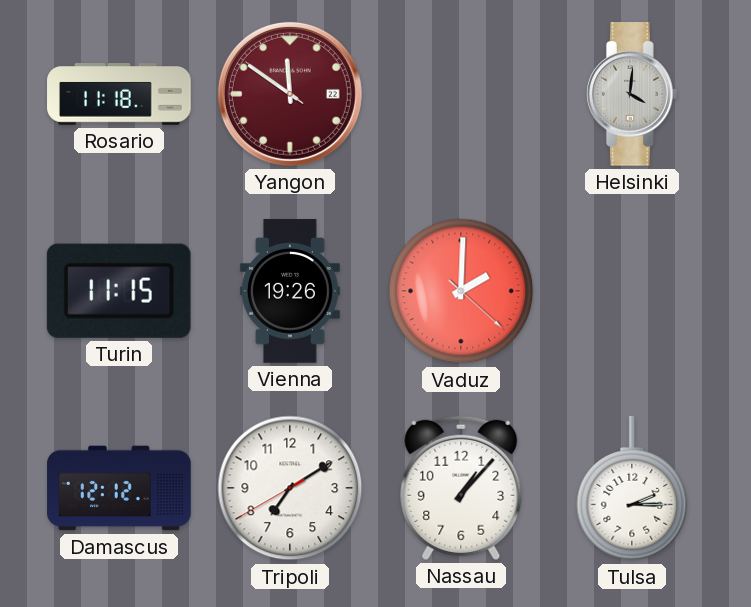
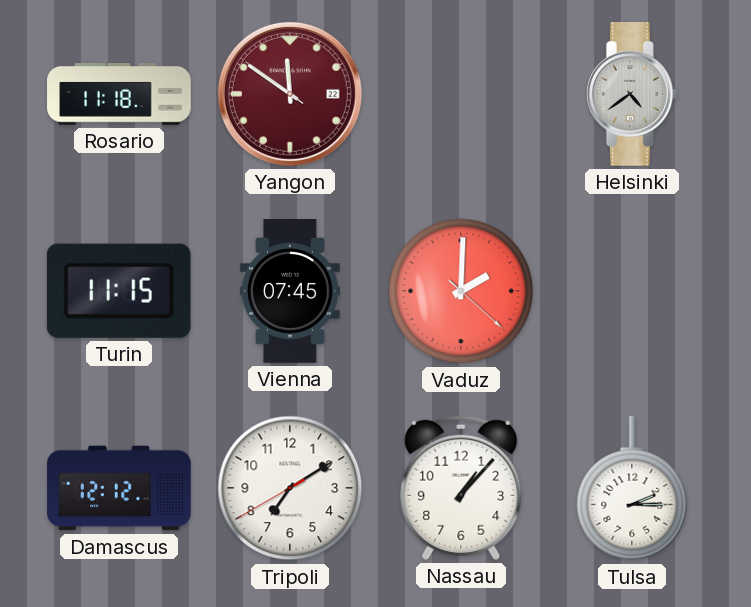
Helsinki: 4:01 -> 4:39
Vienna: 19:26 -> 07:45
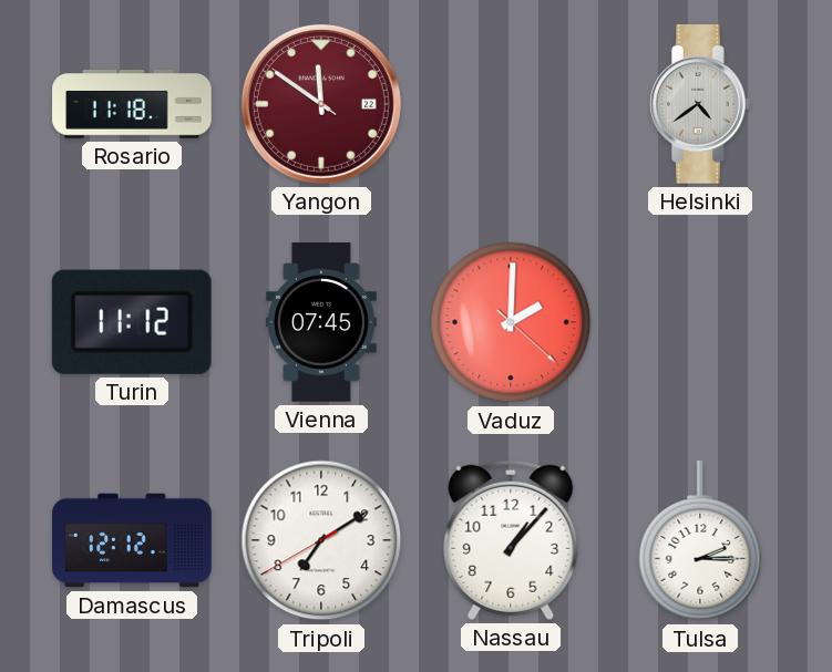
Turin: 11:15 -> 11:12
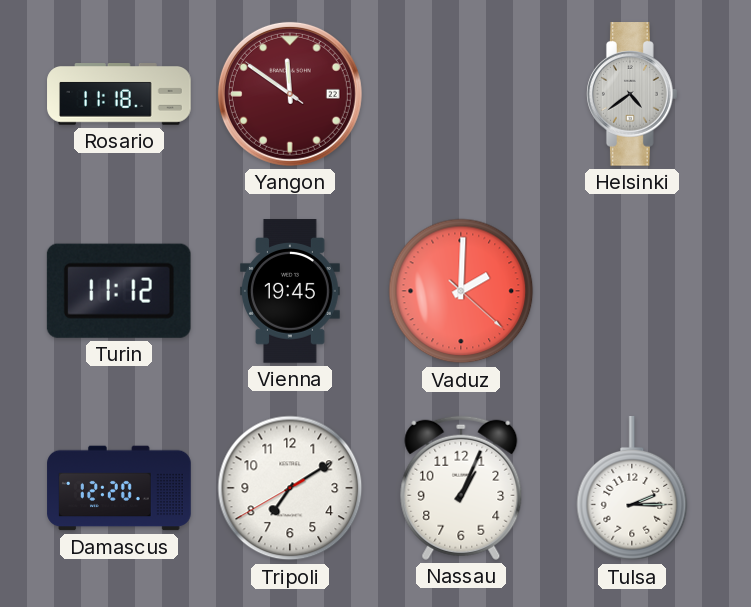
Vienna: 07:45 -> 19:45
Damascus: 12:12 -> 12:20
Nassau: 1:07 -> 1:04
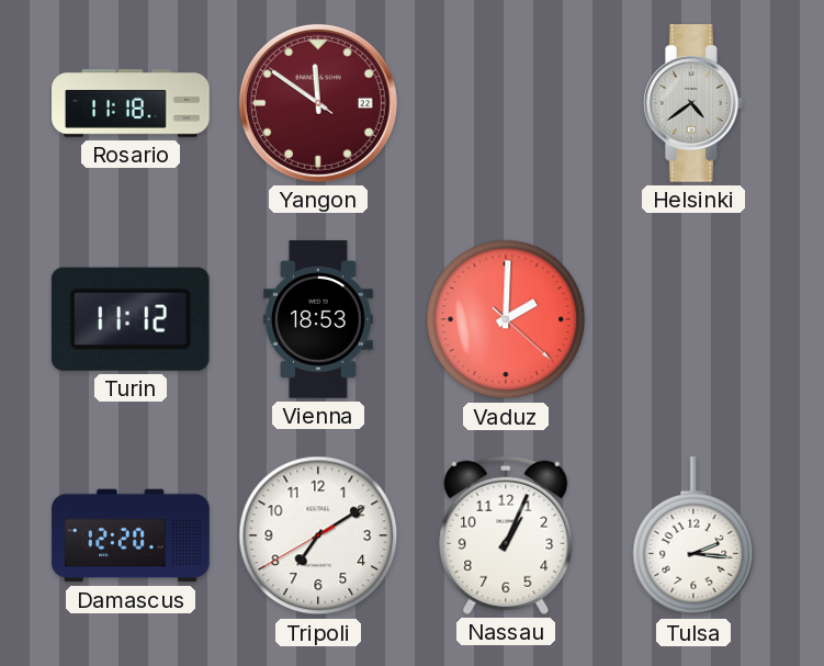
Vienna: 19:45 -> 18:53
Tulsa: 2:15 -> 2:16
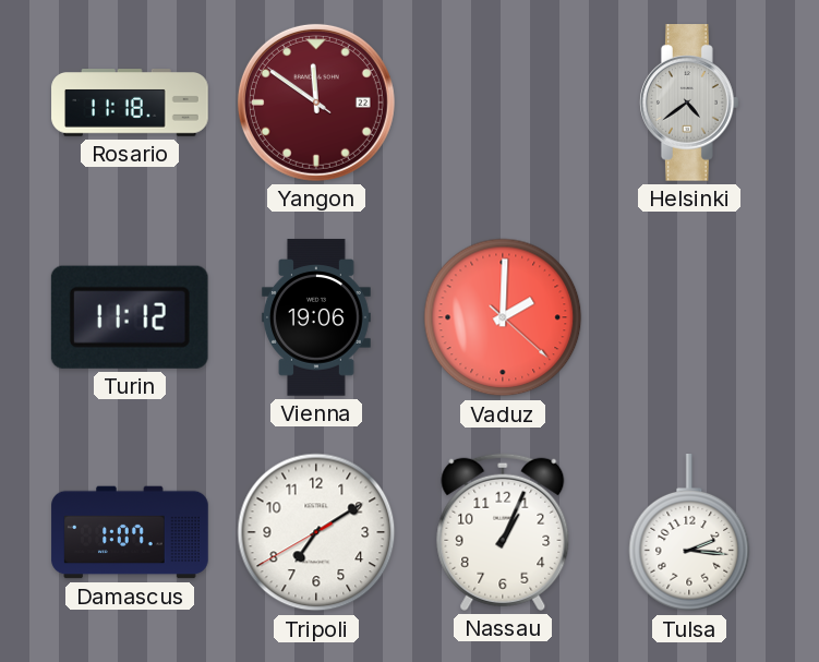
Vienna: 18:53 -> 19:06
Damascus: 12:20 -> 1:07
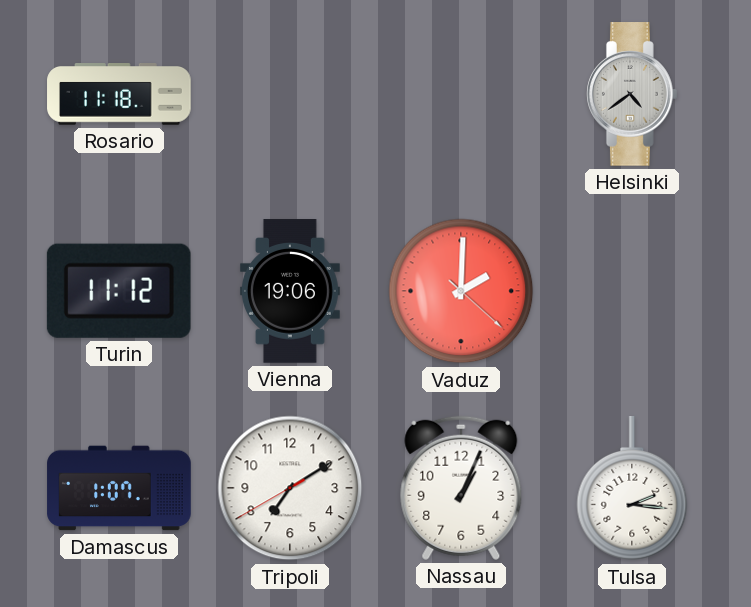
Yangon: 11:50 -> none
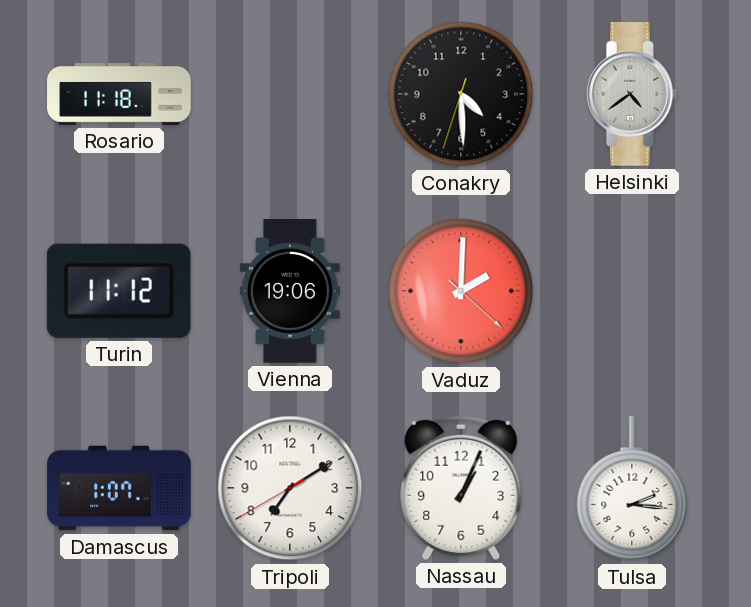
Conakry: none -> 4:29
